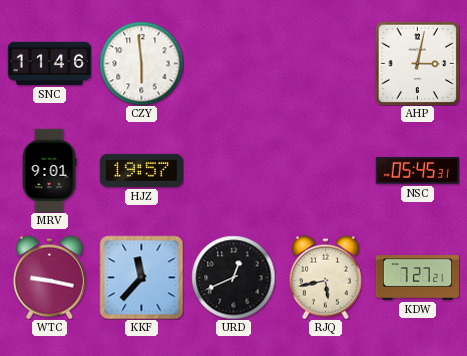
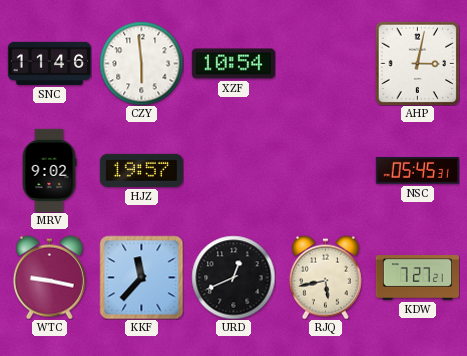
XZF: none -> 10:54
MRV: 9:01 -> 9:02
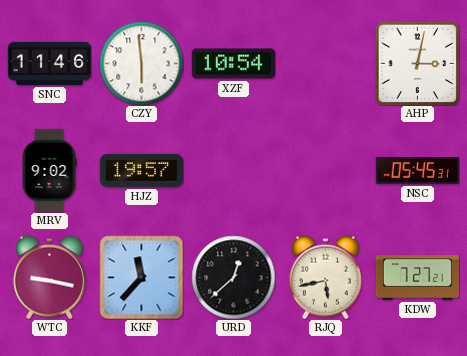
URD: 12:41 -> 12:38
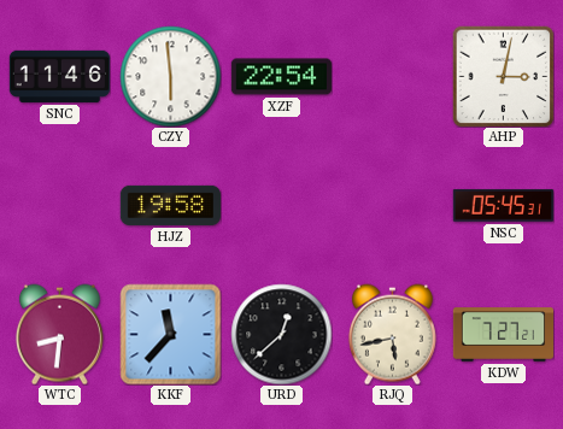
XZF: 10:54 -> 22:54
MRV: 9:02 -> none
HJZ: 19:57 -> 19:58
WTC: 9:17 -> 8:31
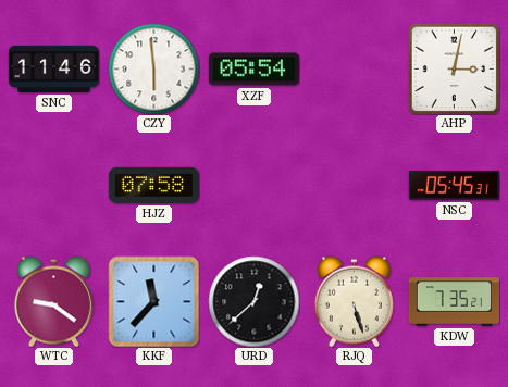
XZF: 22:54 -> 05:54
HJZ: 19:58 -> 07:58
WTC: 8:31 -> 9:21
RJQ: 5:43 -> 5:27
KDW: 7:27 -> 7:35
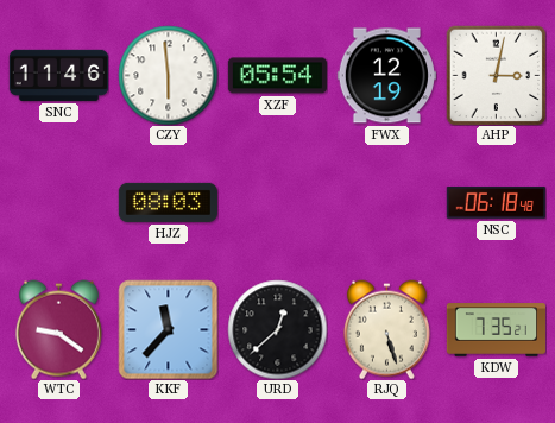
FWX: none -> 12:19
HJZ: 07:58 -> 08:03
NSC: 05:45 -> 06:18
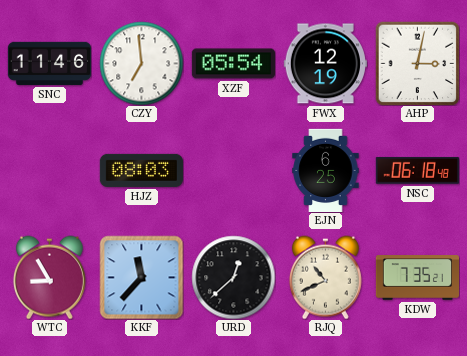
CZY: 5:59 -> 6:59
EJN: none -> 6:25
WTC: 9:21 -> 8:55
RJQ: 5:27 -> 10:41
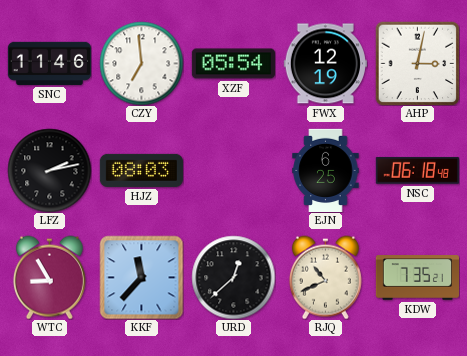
LFZ: none -> 2:13
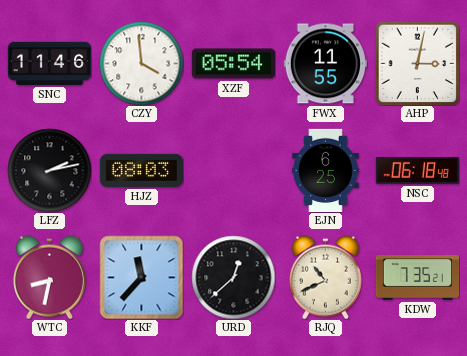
CZY: 6:59 -> 3:59
FWX: 12:19 -> 11:55
WTC: 8:55 -> 8:32
